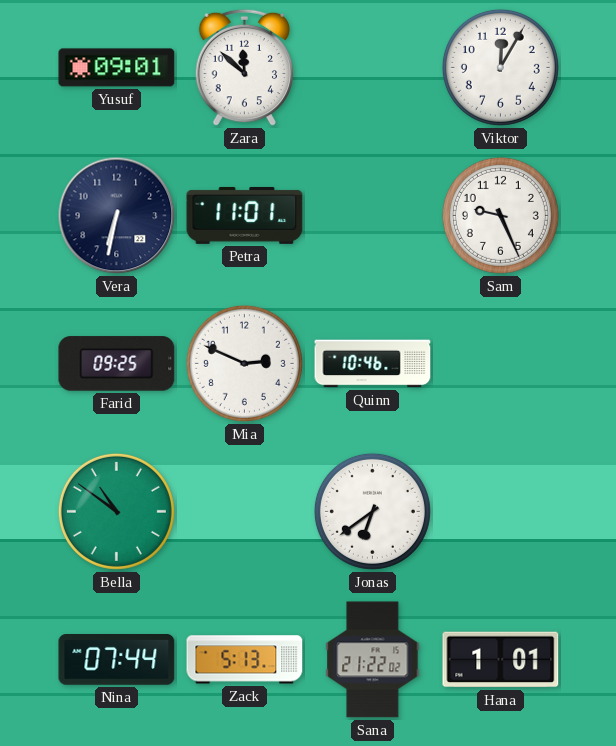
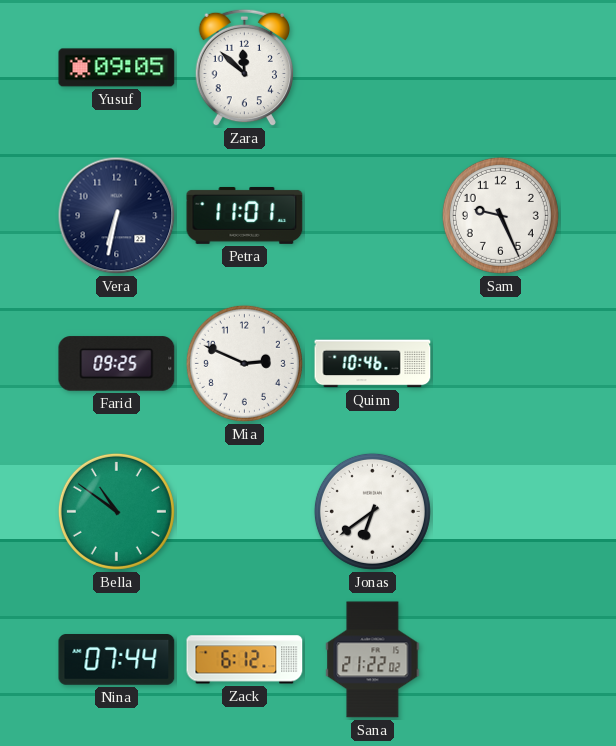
Yusuf: 09:01 -> 09:05
Viktor: 12:05 -> none
Zack: 5:13 -> 6:12
Hana: 1:01 -> none
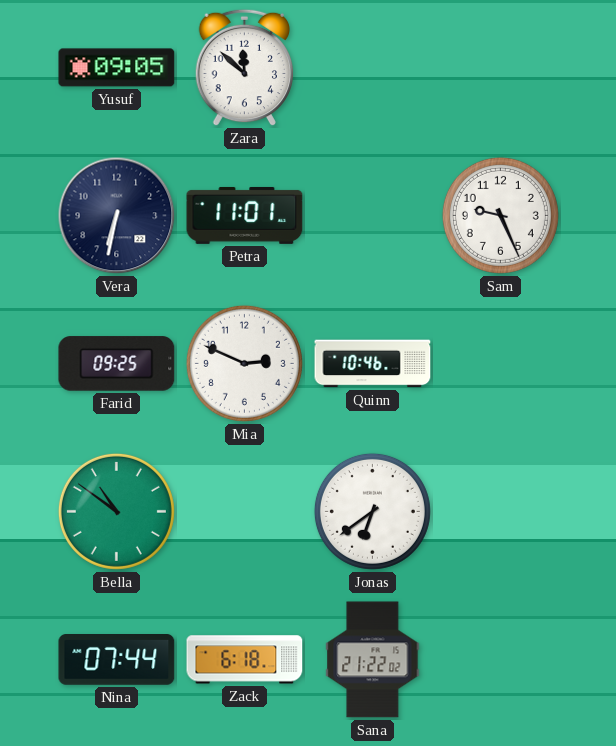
Zack: 6:12 -> 6:18
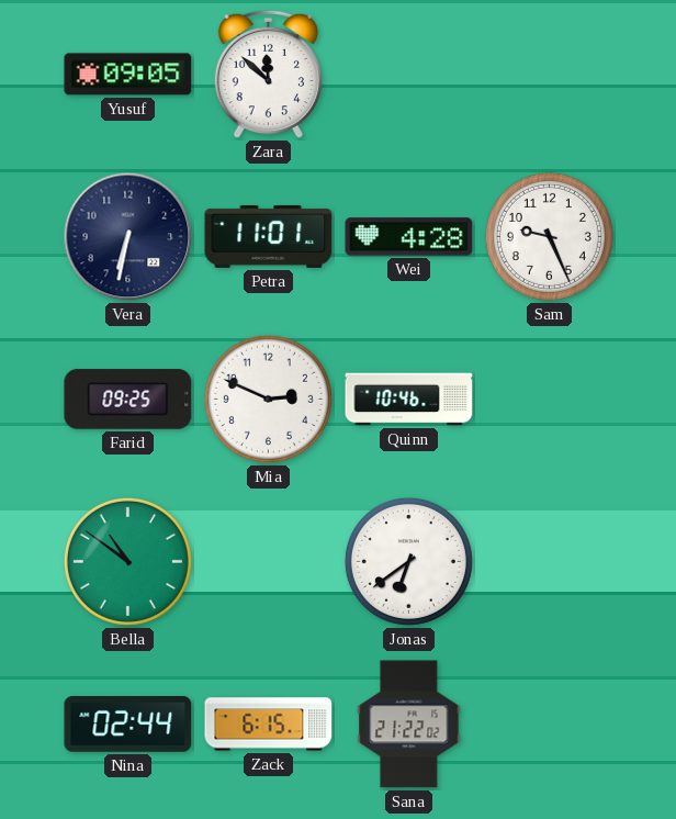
Wei: none -> 4:28
Nina: 07:44 -> 02:44
Zack: 6:18 -> 6:15
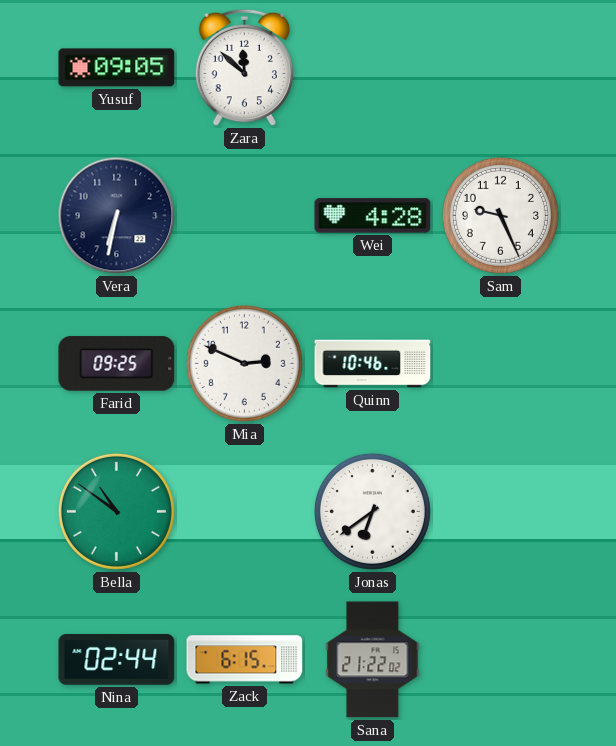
Petra: 11:01 -> none
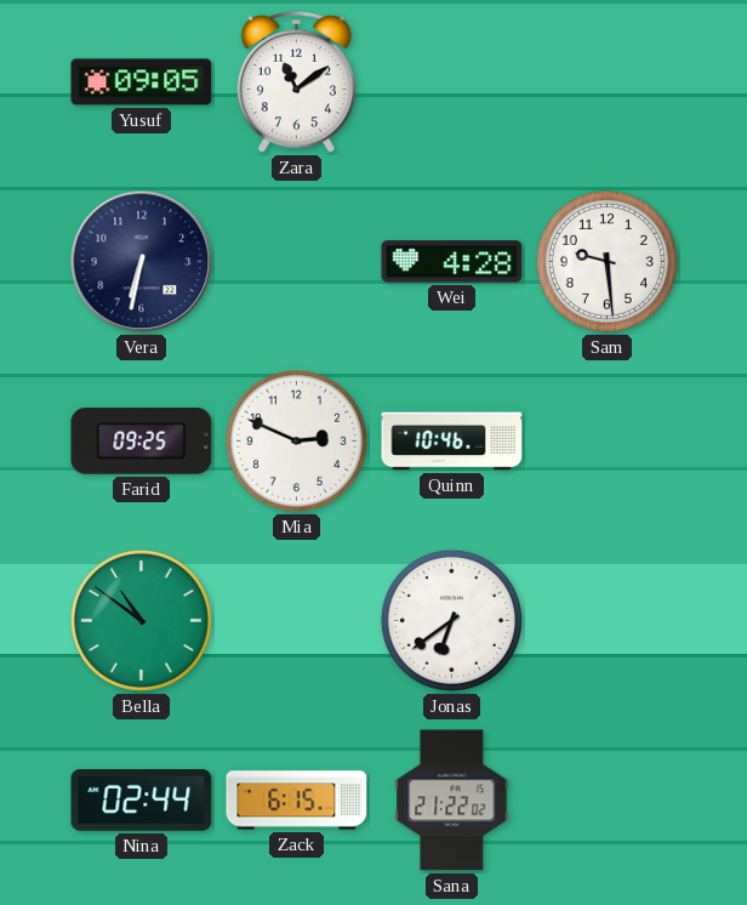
Zara: 11:52 -> 11:09
Sam: 9:26 -> 9:29
